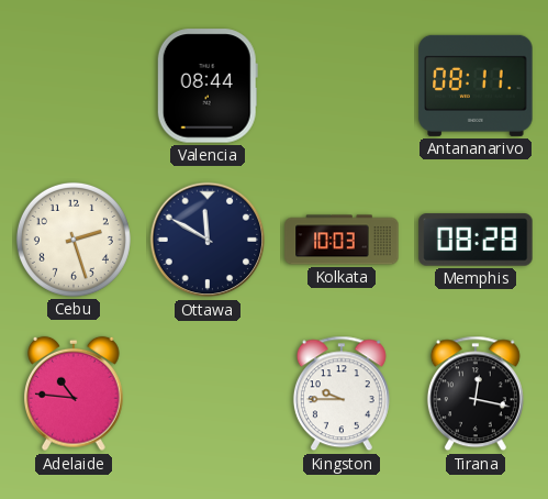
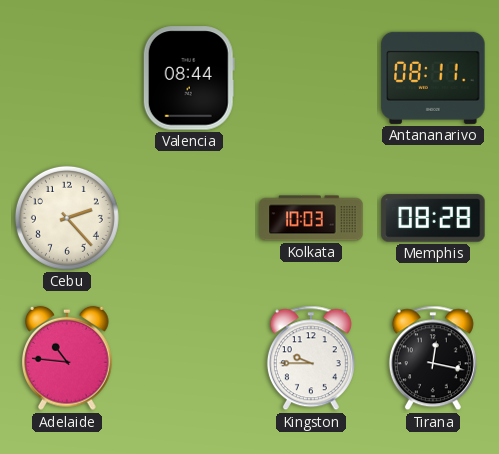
Cebu: 2:27 -> 2:23
Ottawa: 11:50 -> none
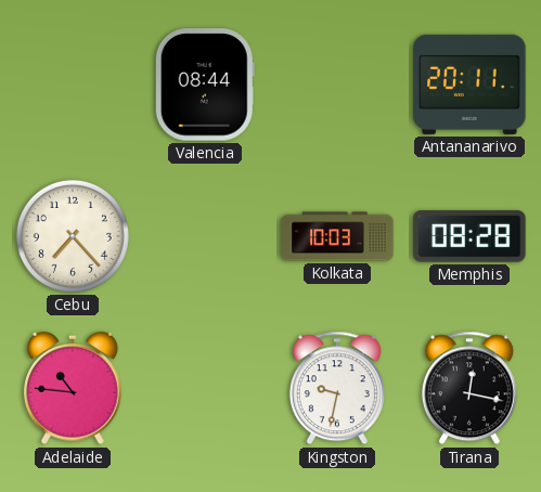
Antananarivo: 08:11 -> 20:11
Cebu: 2:23 -> 7:23
Kingston: 9:45 -> 9:32
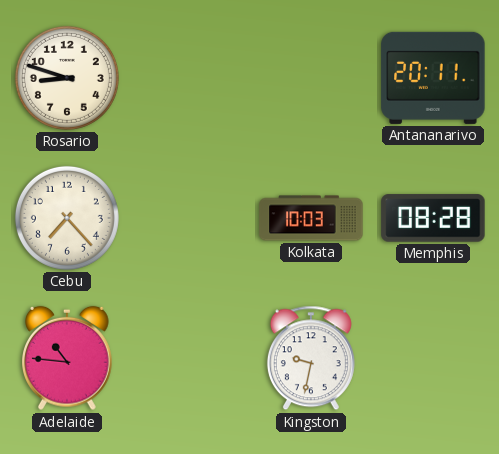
Rosario: none -> 8:48
Valencia: 08:44 -> none
Tirana: 12:17 -> none
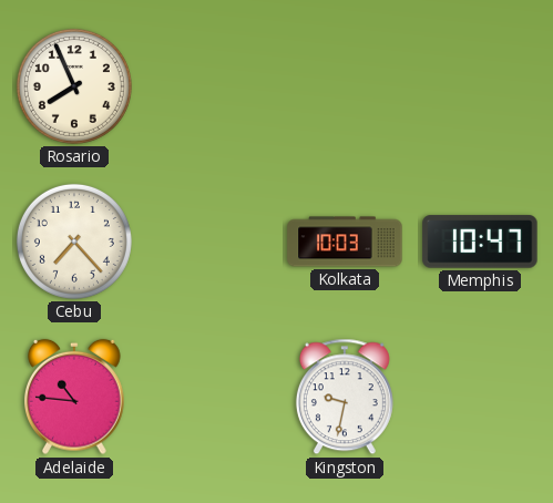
Rosario: 8:48 -> 7:56
Antananarivo: 20:11 -> none
Memphis: 08:28 -> 10:47
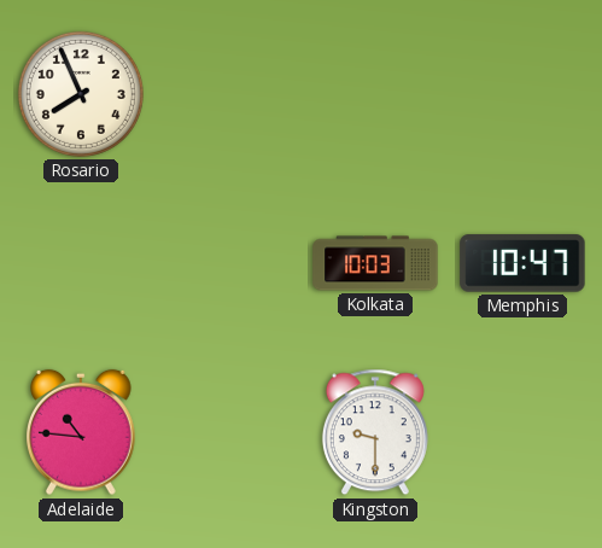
Cebu: 7:23 -> none
Kingston: 9:32 -> 9:30
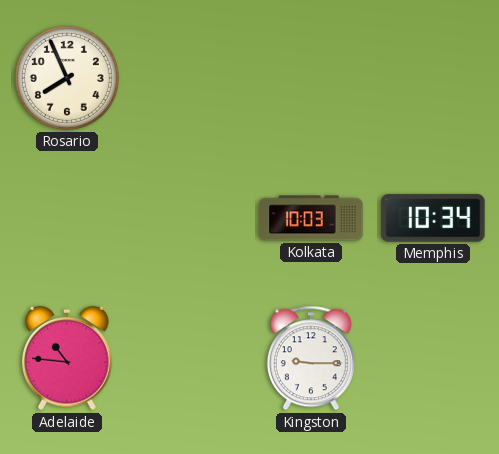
Memphis: 10:47 -> 10:34
Kingston: 9:30 -> 9:15
